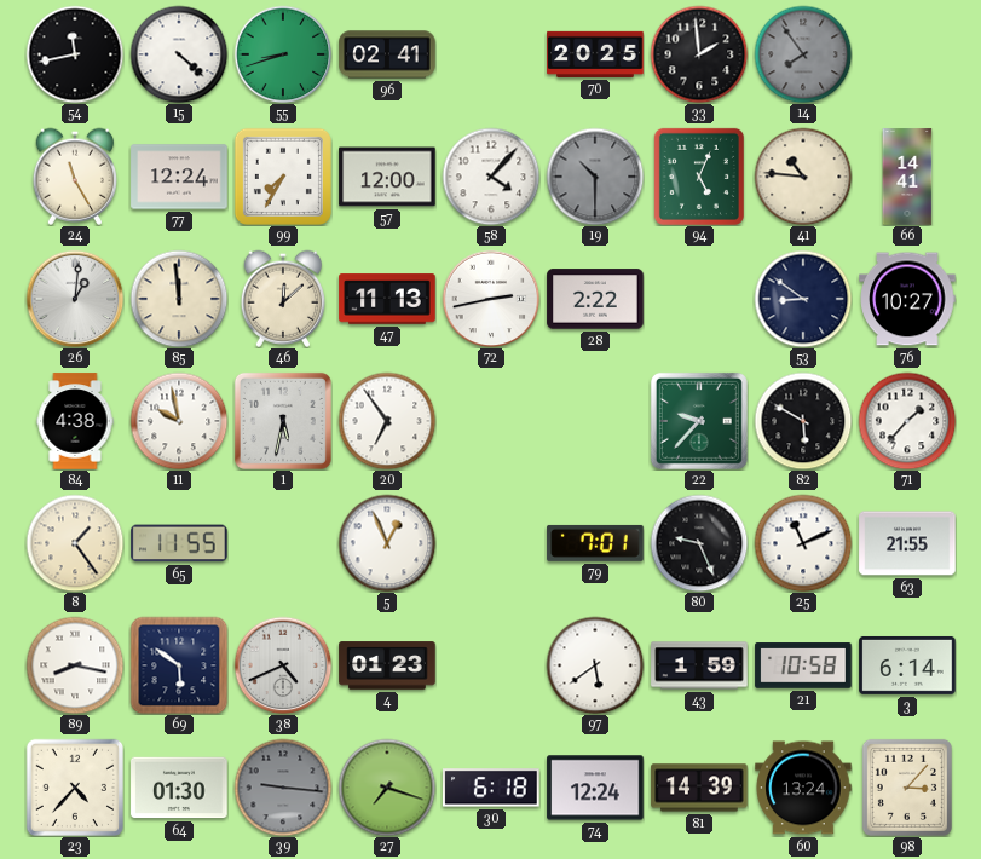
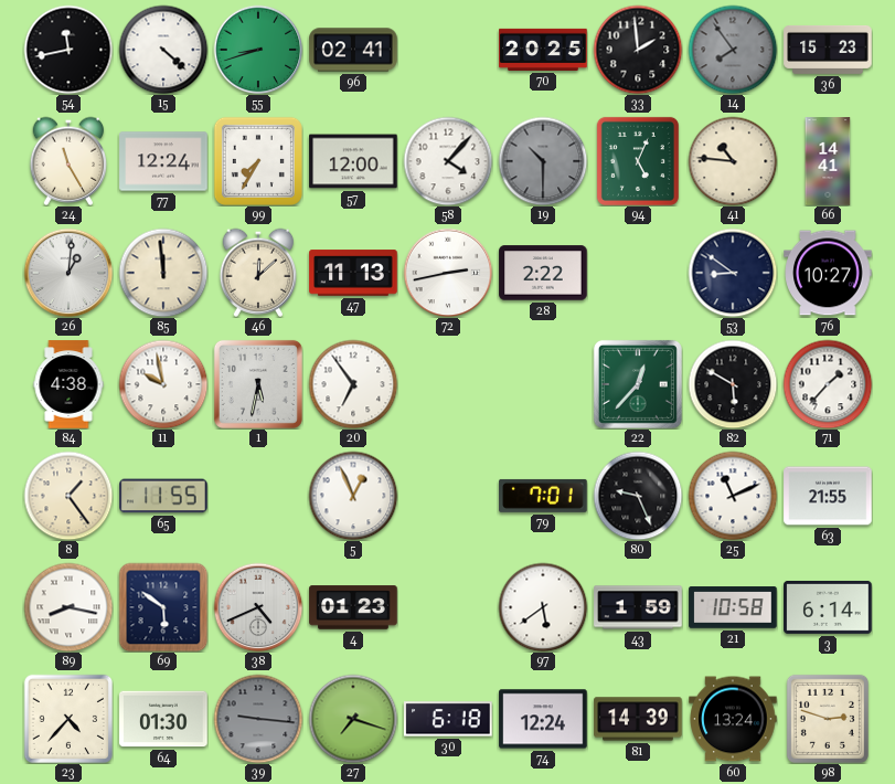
36: none -> 15:23
22: 9:37 -> 12:37
98: 3:07 -> 2:48
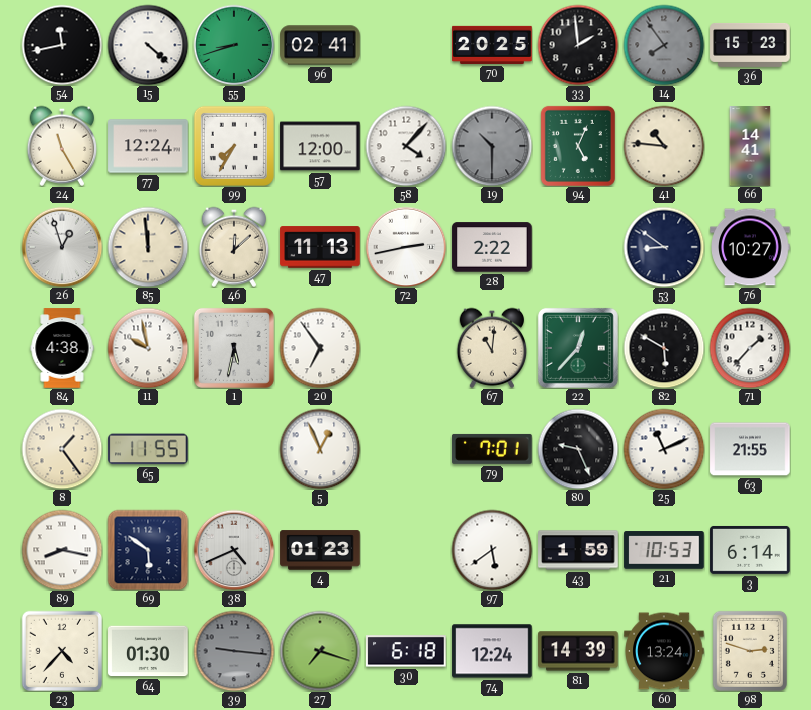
26: 1:01 -> 12:57
67: none -> 11:01
21: 10:58 -> 10:53
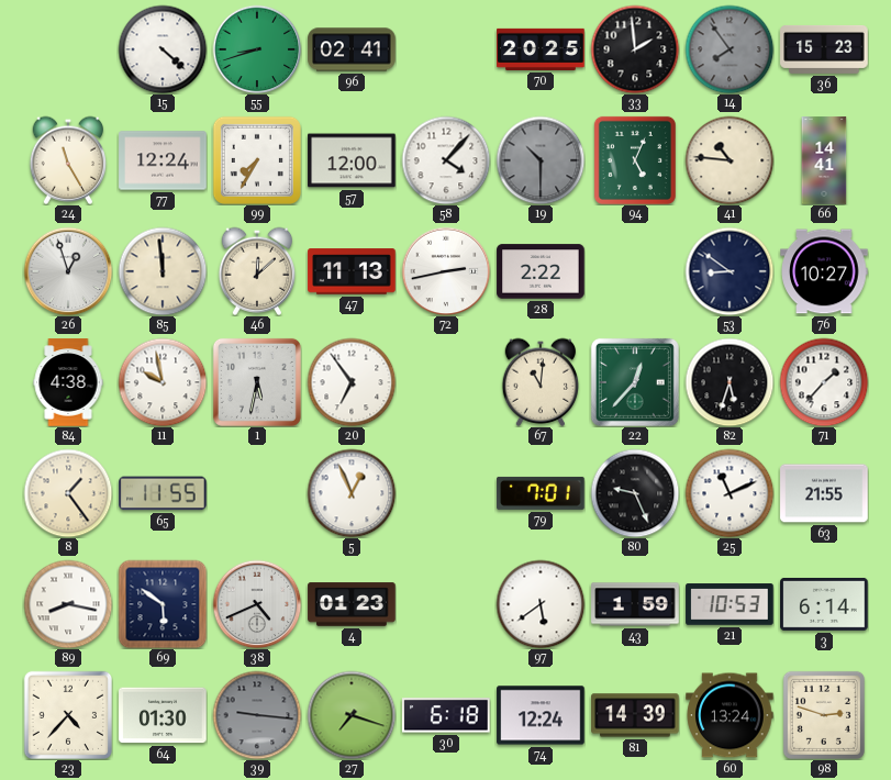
54: 11:43 -> none
82: 5:50 -> 5:33
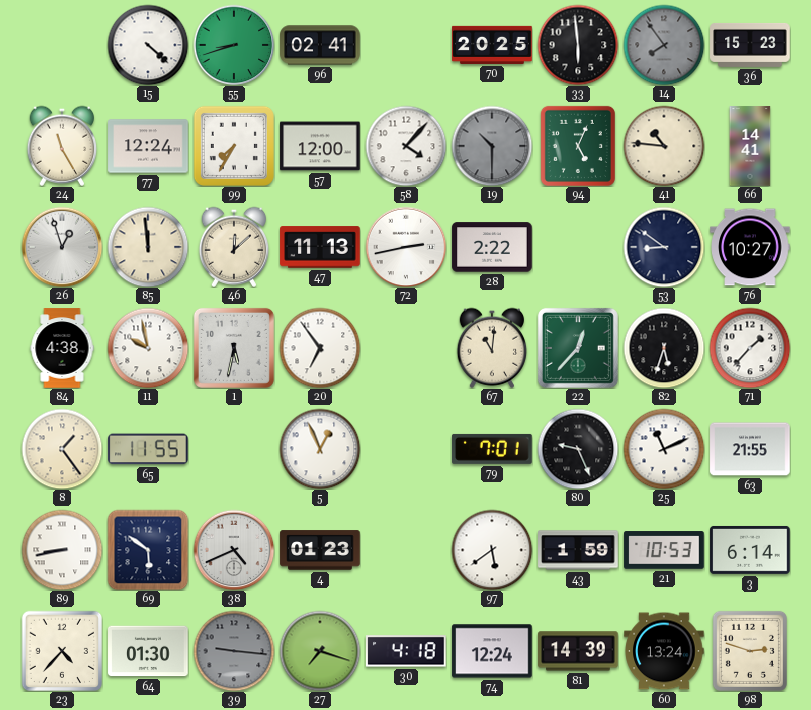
33: 1:59 -> 5:59
89: 8:17 -> 8:43
30: 6:18 -> 4:18
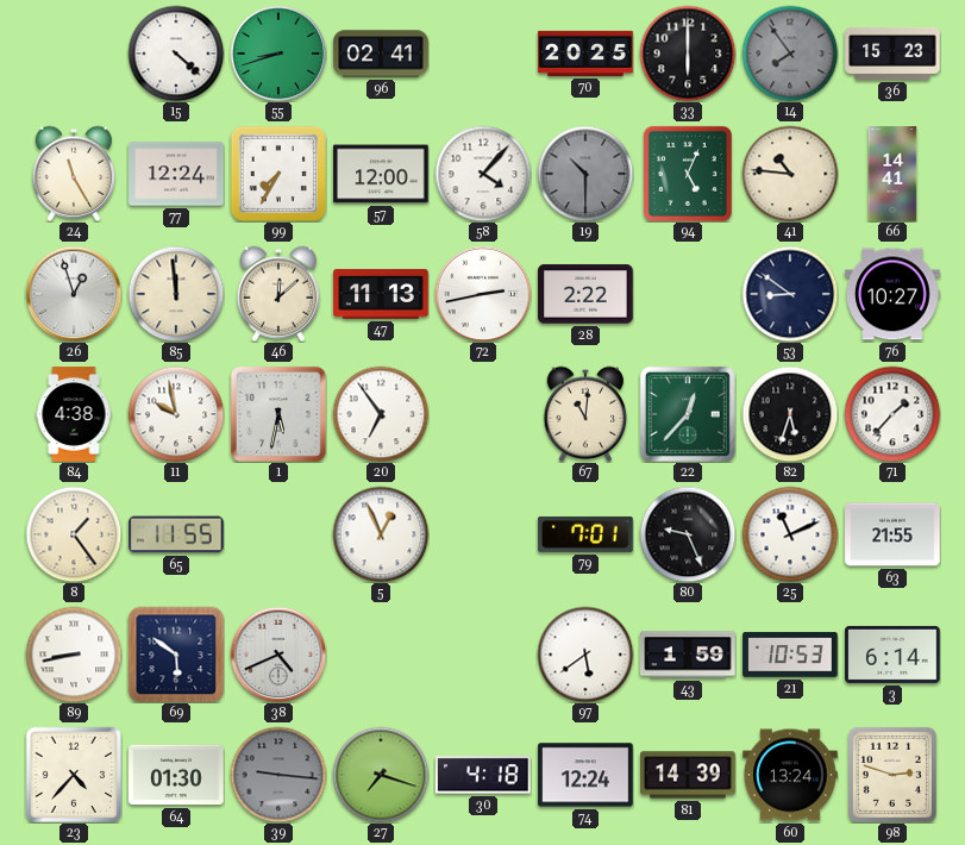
33: 5:59 -> 6:00
4: 01:23 -> none
